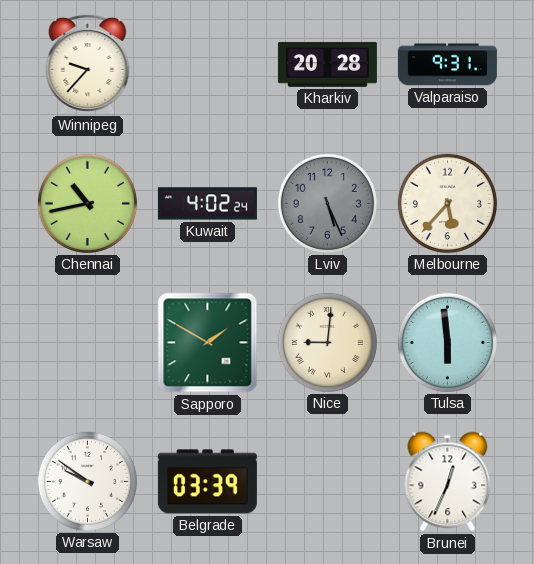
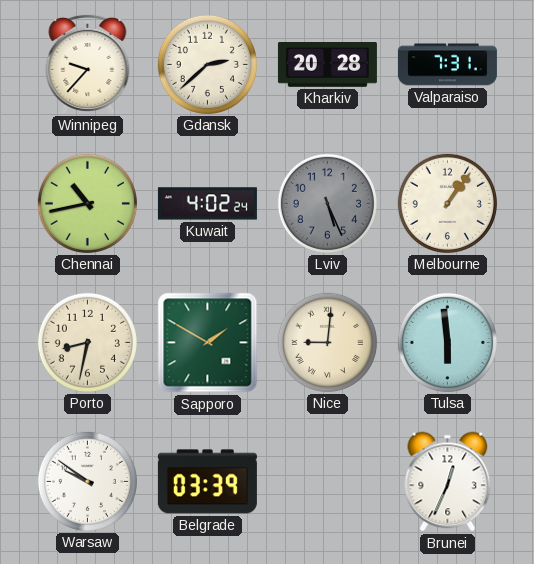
Gdansk: none -> 2:38
Valparaiso: 9:31 -> 7:31
Melbourne: 5:37 -> 1:06
Porto: none -> 8:32
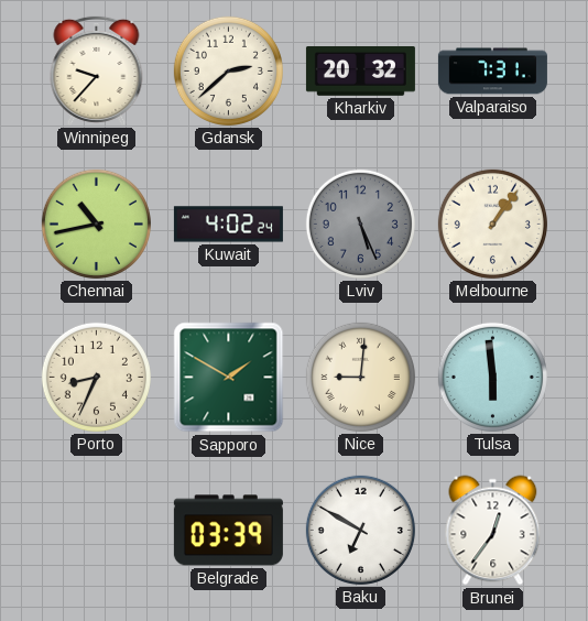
Kharkiv: 20:28 -> 20:32
Porto: 8:32 -> 8:34
Warsaw: 9:51 -> none
Baku: none -> 6:50
Brunei: 12:34 -> 12:36
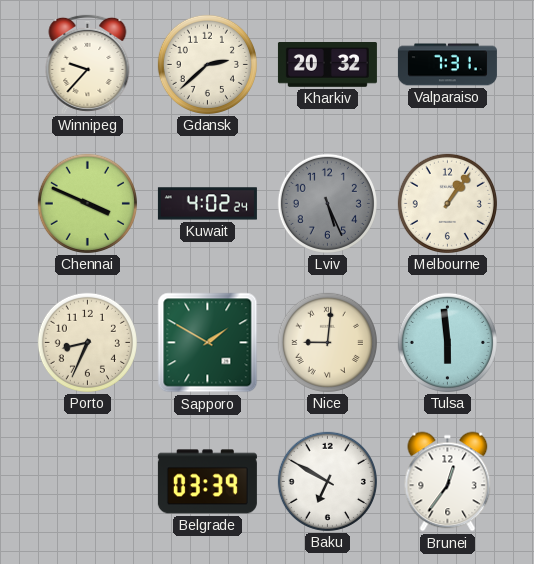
Chennai: 10:43 -> 3:49
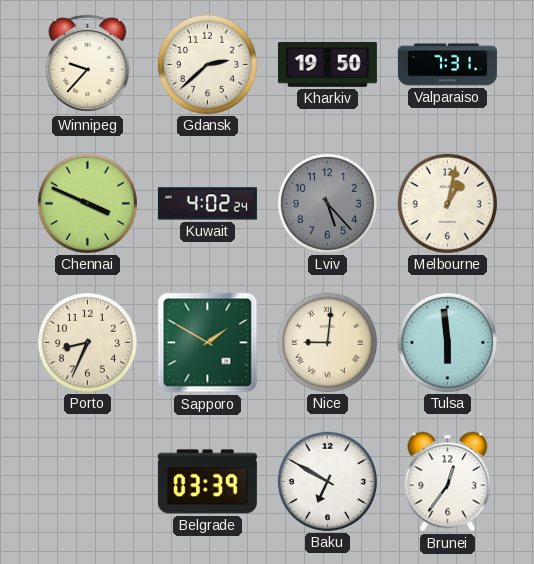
Kharkiv: 20:32 -> 19:50
Lviv: 5:26 -> 5:23
Melbourne: 1:06 -> 1:02
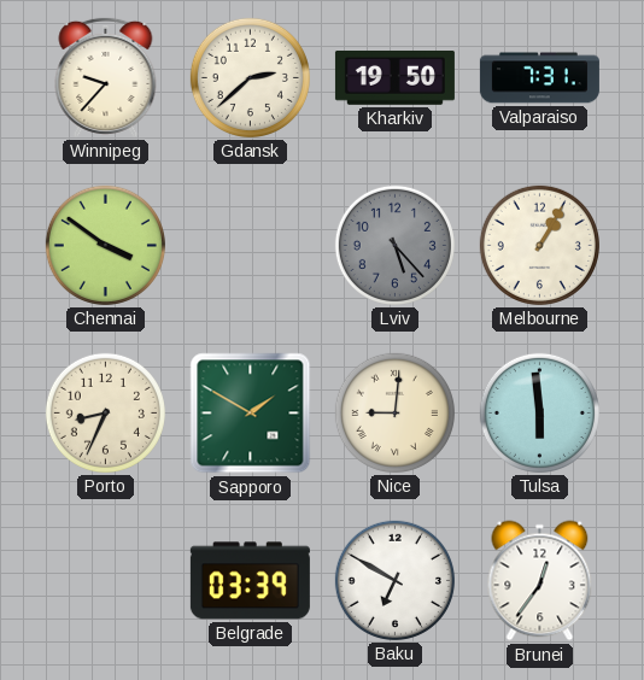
Chennai: 3:49 -> 3:51
Kuwait: 4:02 -> none
Melbourne: 1:02 -> 1:05
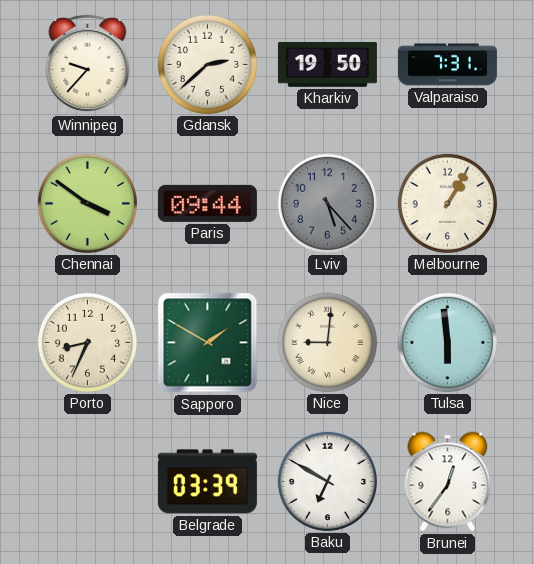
Paris: none -> 09:44
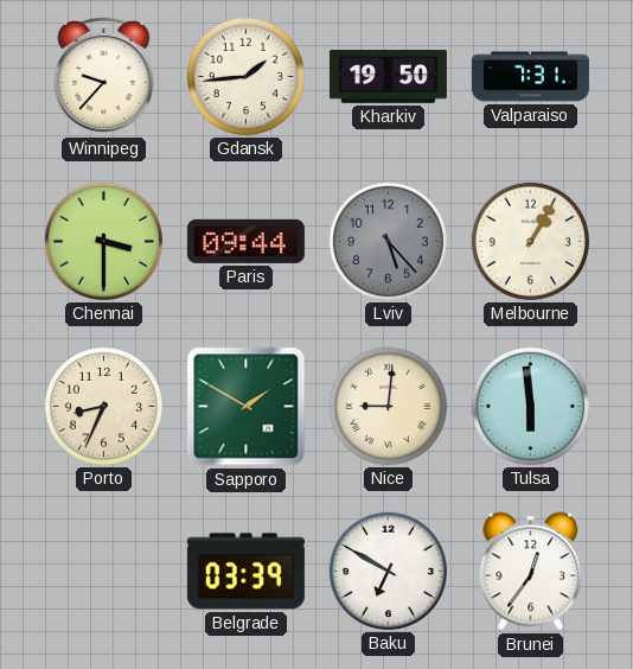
Gdansk: 2:38 -> 1:44
Chennai: 3:51 -> 3:30
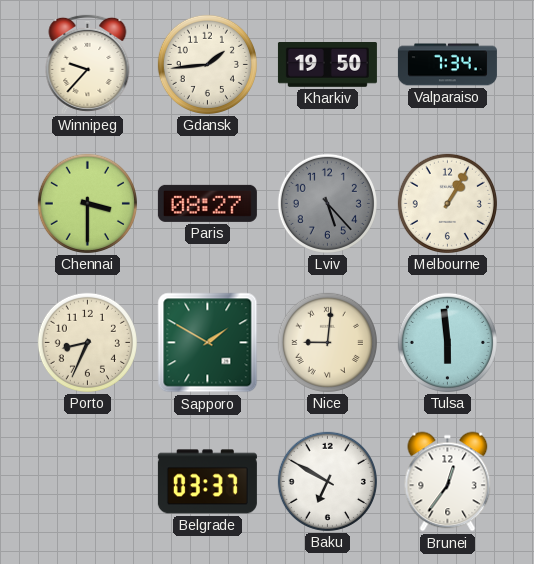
Valparaiso: 7:31 -> 7:34
Paris: 09:44 -> 08:27
Belgrade: 03:39 -> 03:37
